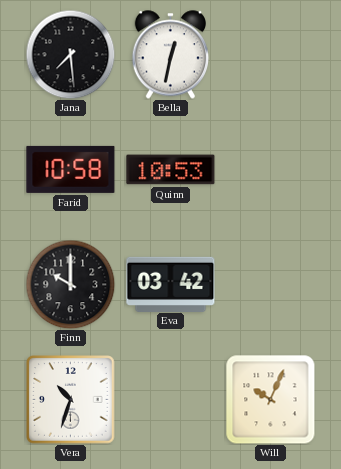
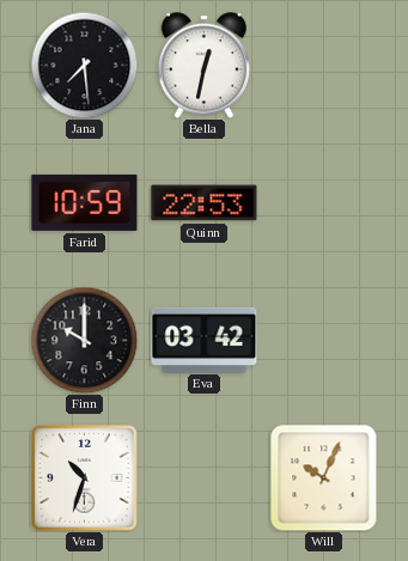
Farid: 10:58 -> 10:59
Quinn: 10:53 -> 22:53
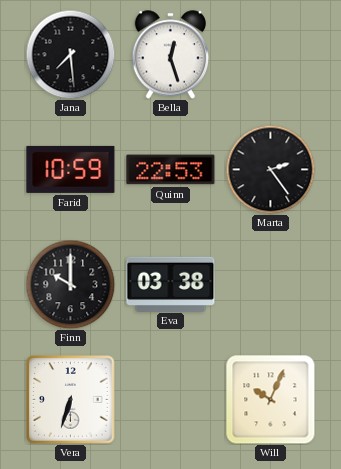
Bella: 12:32 -> 12:27
Marta: none -> 2:24
Eva: 03:42 -> 03:38
Vera: 10:33 -> 6:33
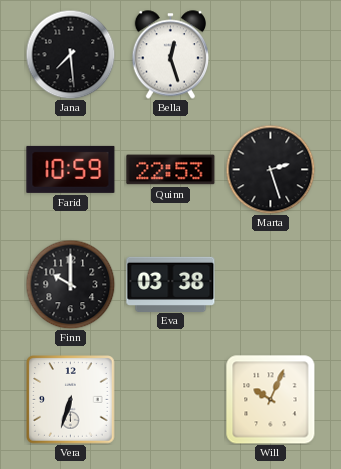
Marta: 2:24 -> 2:27
